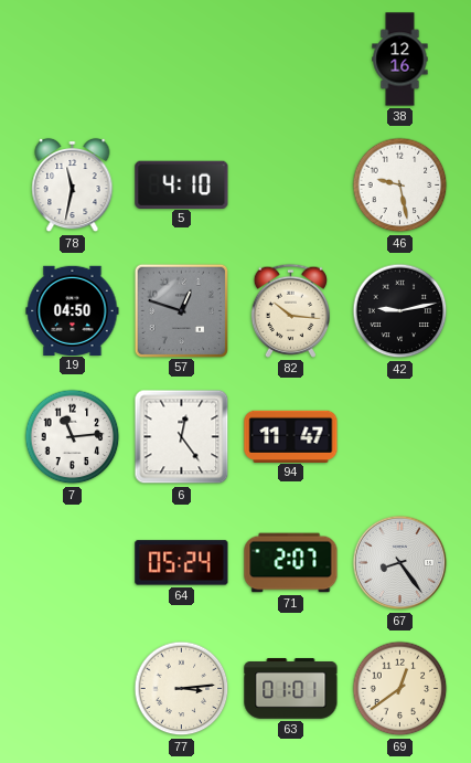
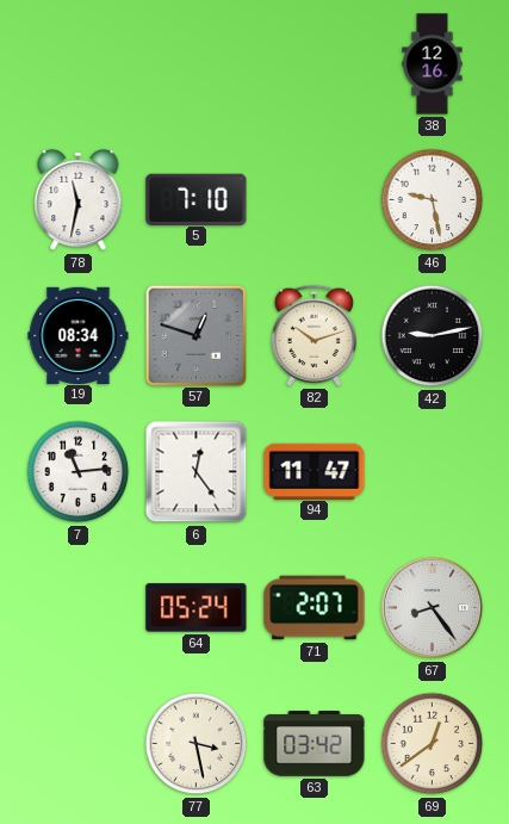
5: 4:10 -> 7:10
19: 04:50 -> 08:34
82: 10:16 -> 10:12
77: 3:14 -> 3:28
63: 01:01 -> 03:42
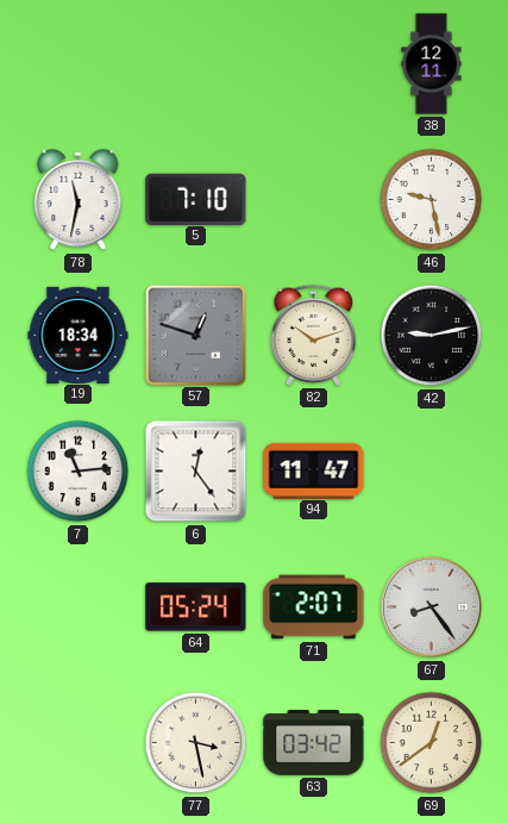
38: 12:16 -> 12:11
19: 08:34 -> 18:34
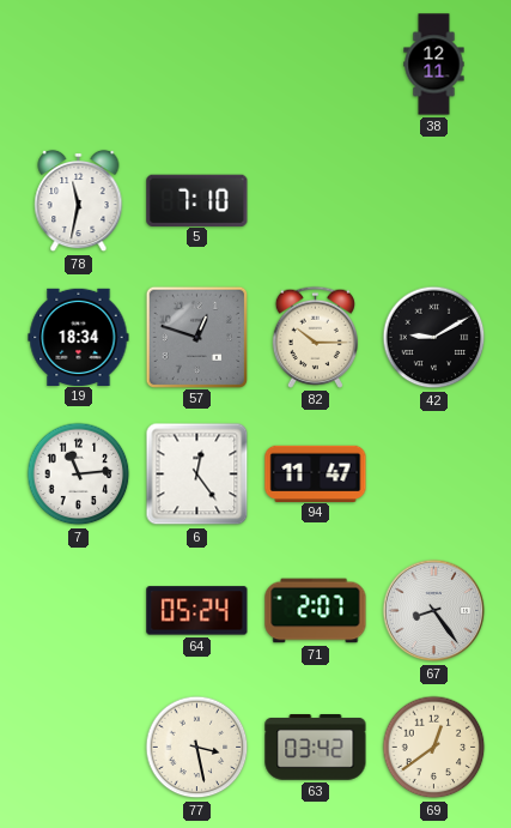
46: 9:28 -> none
82: 10:12 -> 10:15
42: 9:13 -> 9:10
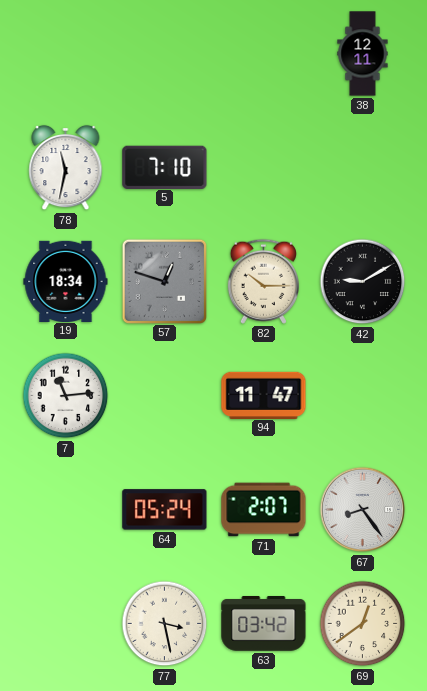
6: 12:24 -> none
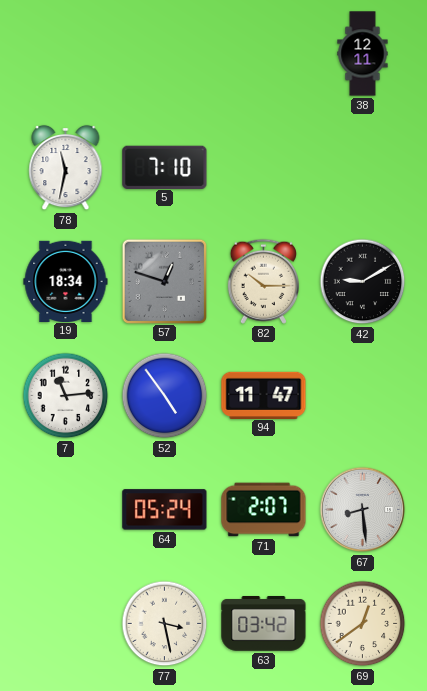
52: none -> 4:54
67: 8:24 -> 8:29
